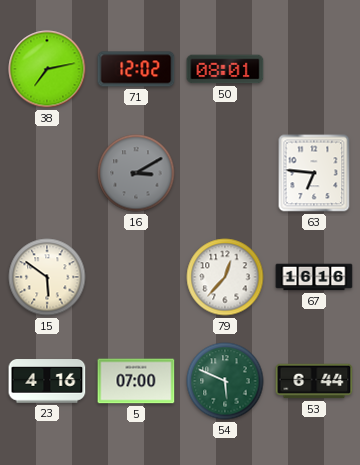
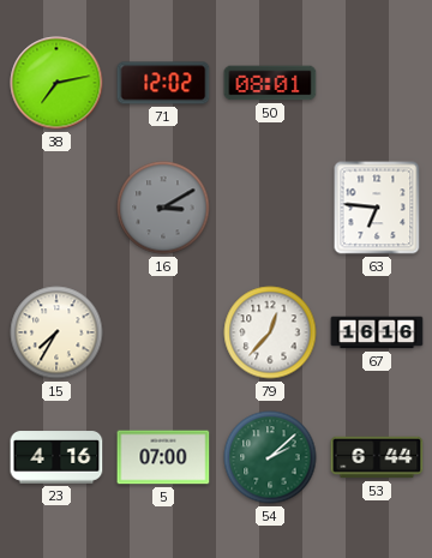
15: 5:51 -> 7:35
54: 5:49 -> 2:08
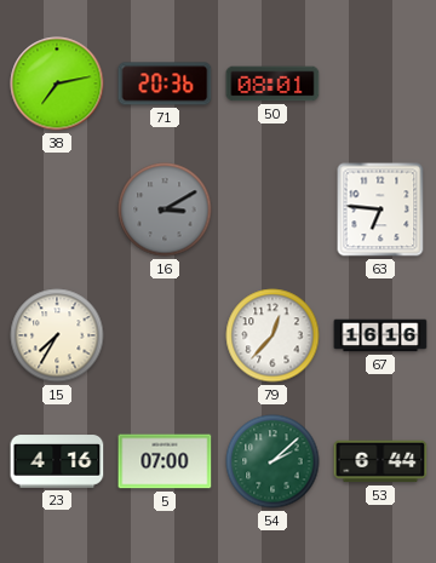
71: 12:02 -> 20:36
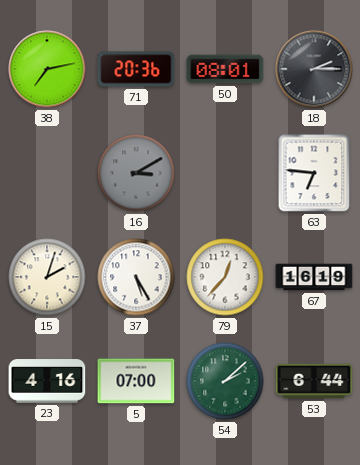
18: none -> 2:15
15: 7:35 -> 2:03
37: none -> 5:25
67: 16:16 -> 16:19
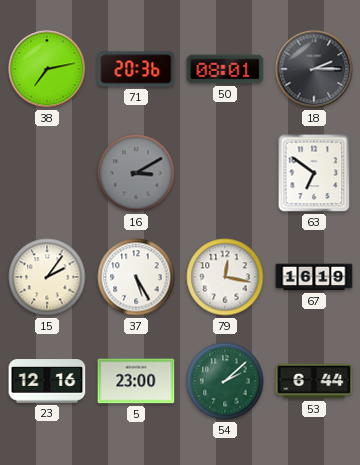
63: 6:46 -> 6:51
15: 2:03 -> 2:06
79: 12:37 -> 12:17
23: 4:16 -> 12:16
5: 07:00 -> 23:00
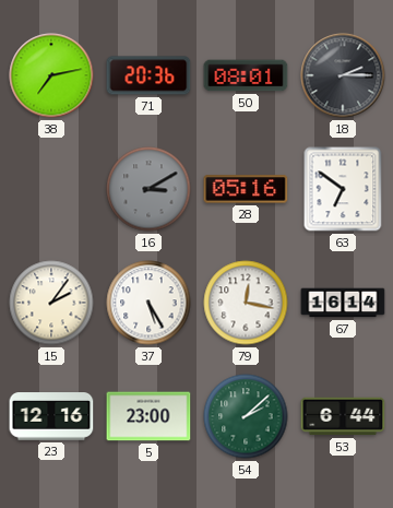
28: none -> 05:16
67: 16:19 -> 16:14
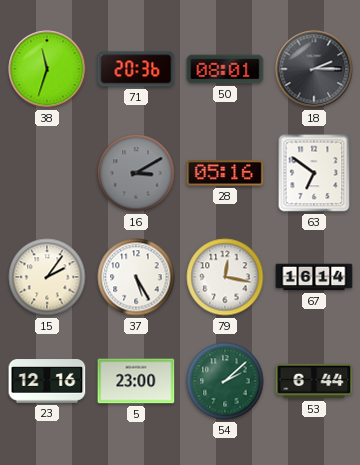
38: 7:13 -> 11:33
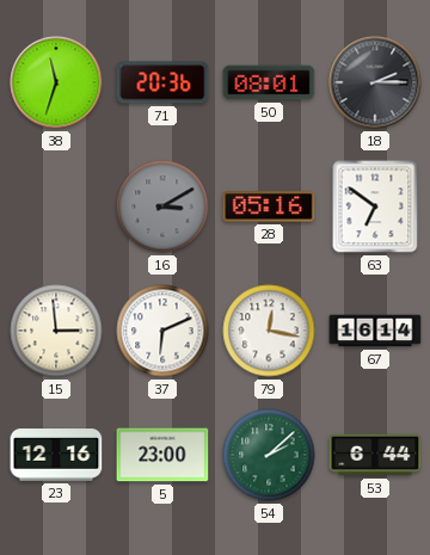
15: 2:06 -> 2:59
37: 5:25 -> 6:11
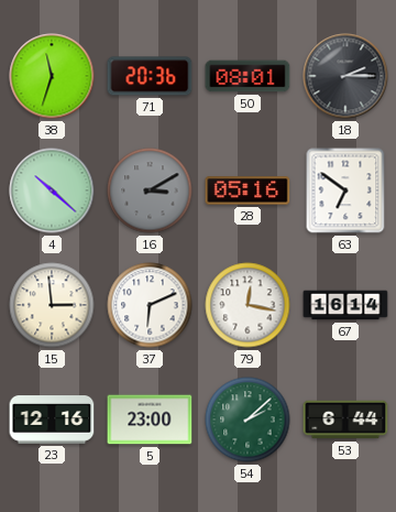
4: none -> 10:22
